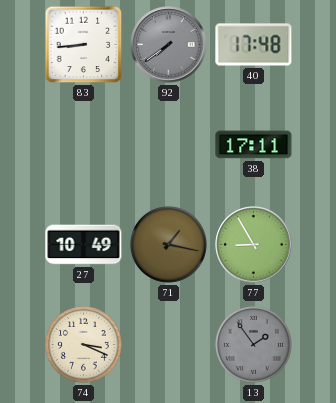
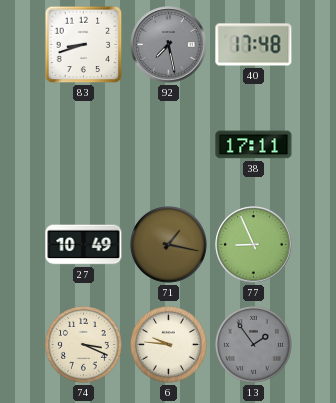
83: 8:44 -> 8:42
92: 7:39 -> 7:28
77: 8:55 -> 8:56
6: none -> 9:46
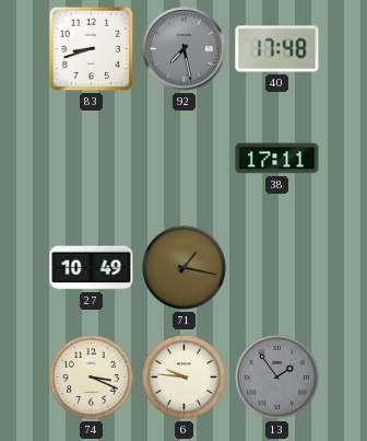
77: 8:56 -> none
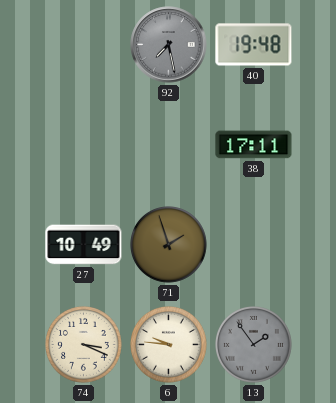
83: 8:42 -> none
40: 17:48 -> 19:48
71: 1:17 -> 1:57
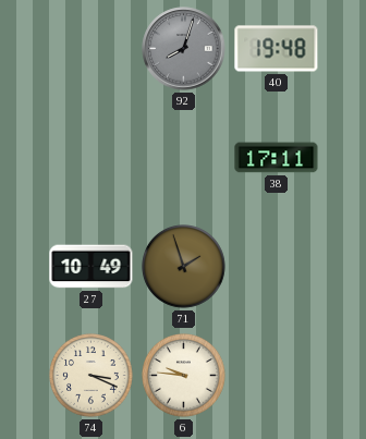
92: 7:28 -> 8:03
13: 1:54 -> none
